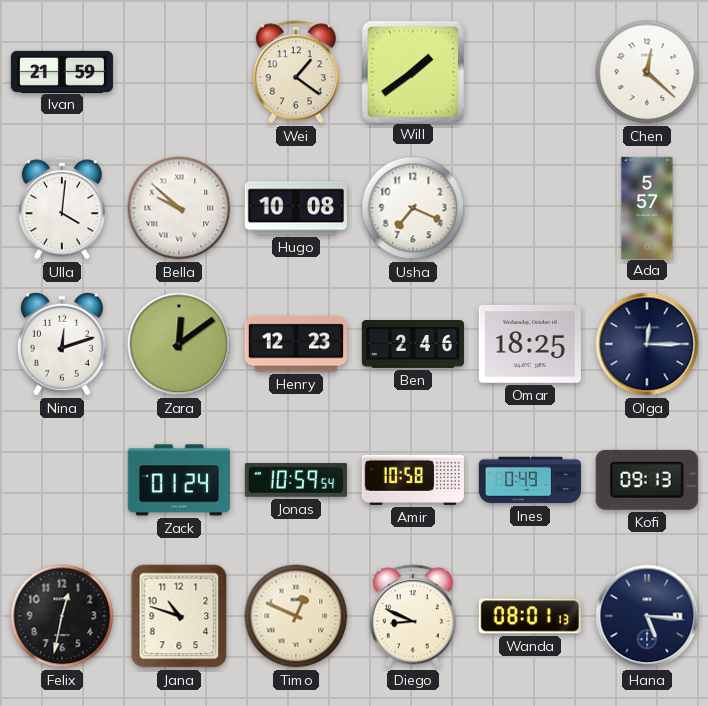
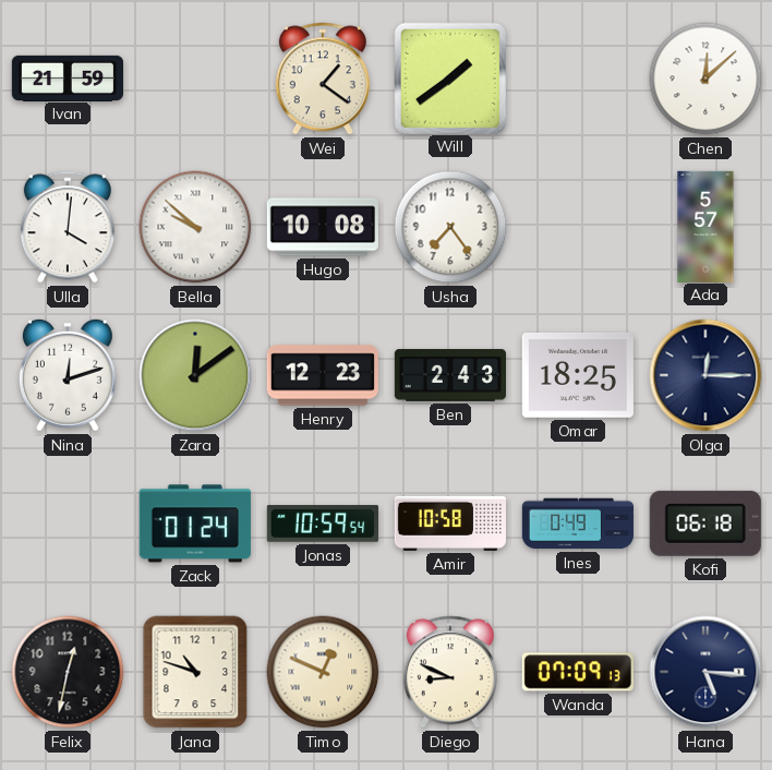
Chen: 12:22 -> 12:08
Usha: 7:19 -> 7:24
Ben: 2:46 -> 2:43
Kofi: 09:13 -> 06:18
Wanda: 08:01 -> 07:09
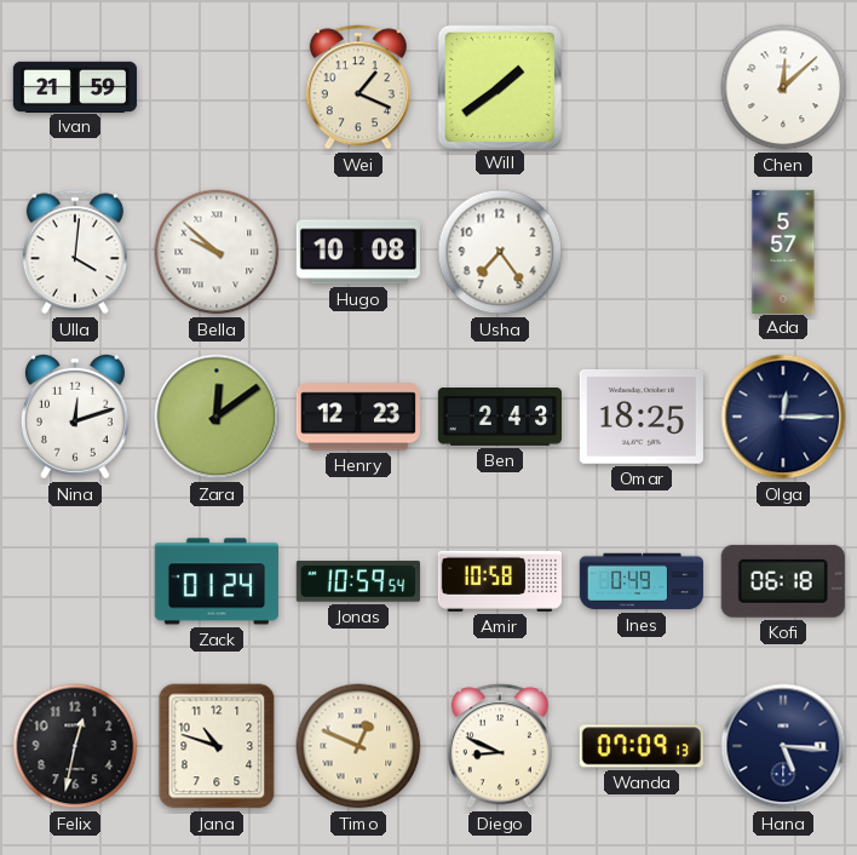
Wei: 1:21 -> 1:19
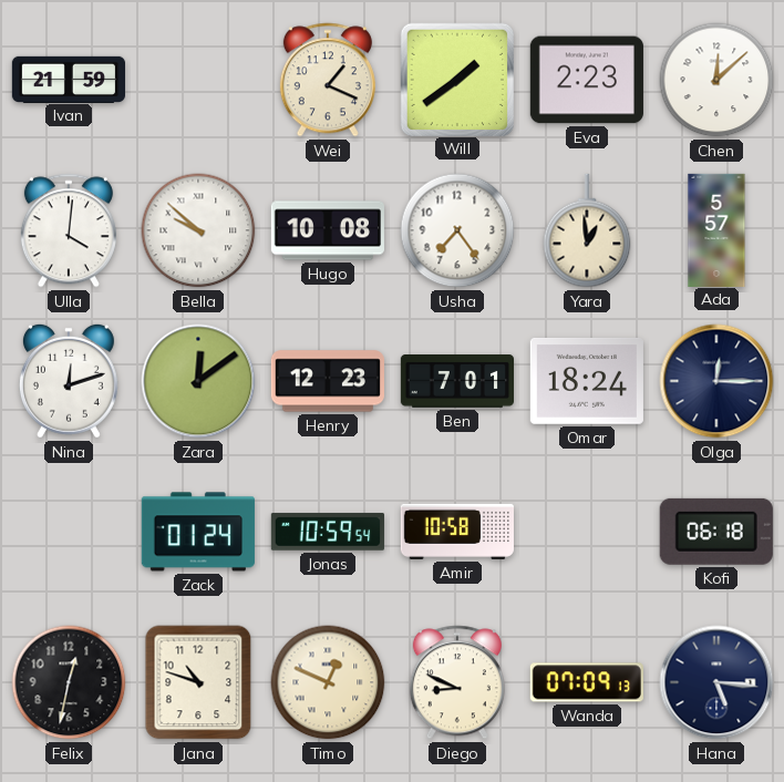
Eva: none -> 2:23
Yara: none -> 12:59
Ben: 2:43 -> 7:01
Omar: 18:25 -> 18:24
Ines: 0:49 -> none
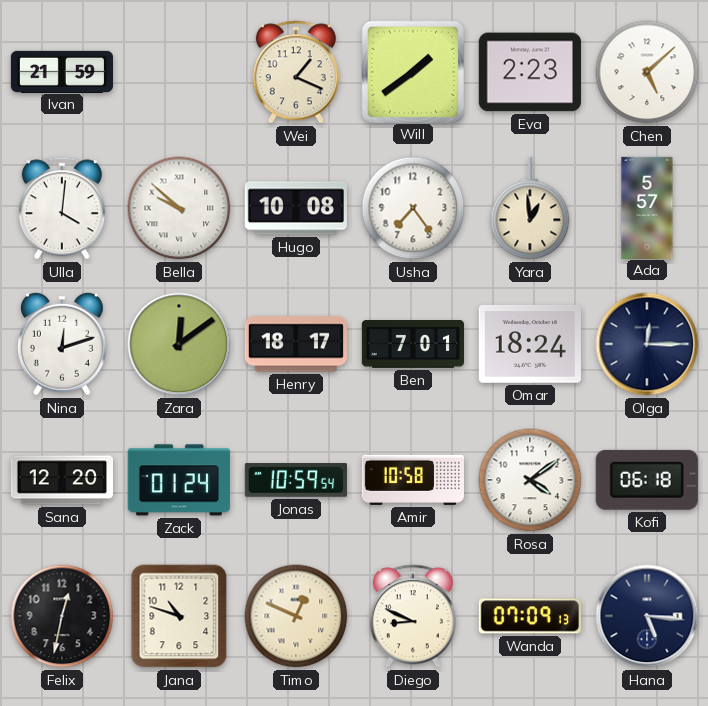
Chen: 12:08 -> 5:08
Henry: 12:23 -> 18:17
Sana: none -> 12:20
Rosa: none -> 4:09
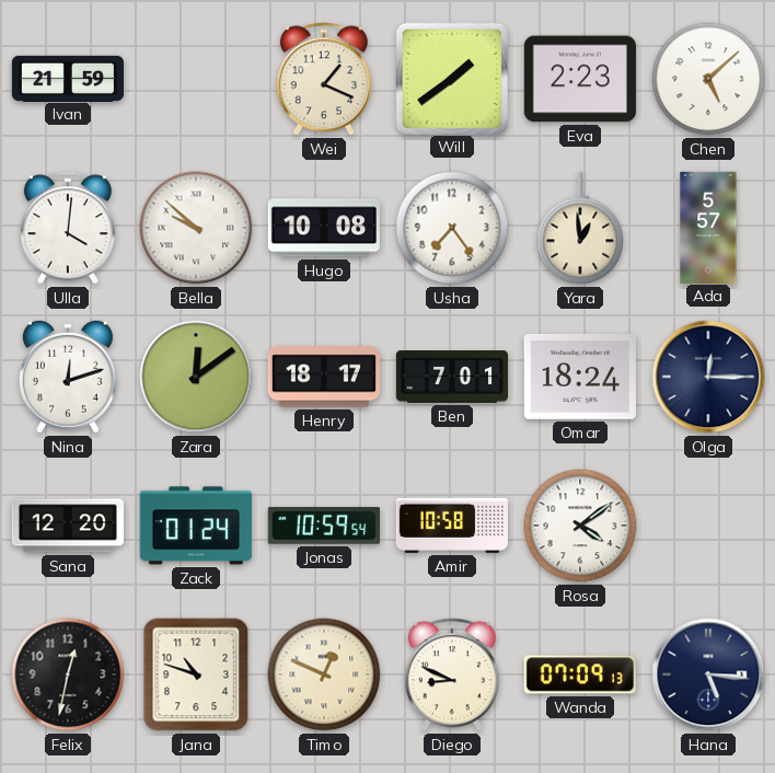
Kofi: 06:18 -> none
